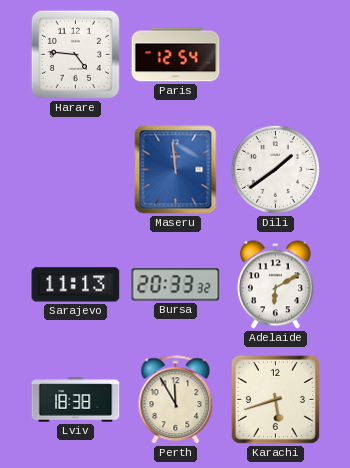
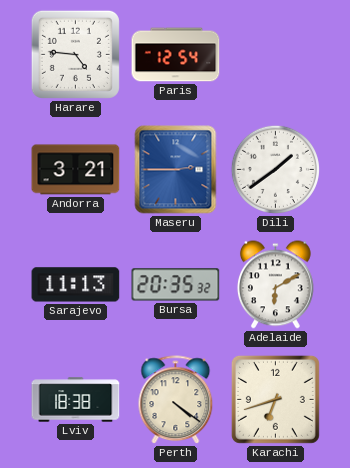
Andorra: none -> 3:21
Maseru: 11:59 -> 2:45
Bursa: 20:33 -> 20:35
Perth: 11:55 -> 4:21
Karachi: 5:42 -> 6:42
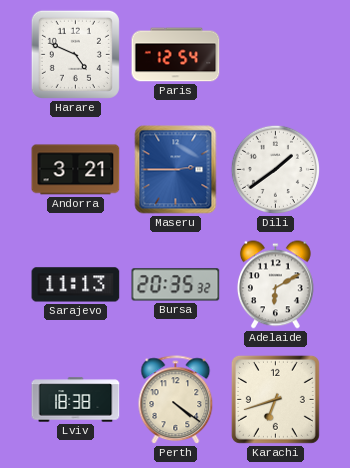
Harare: 4:46 -> 4:49
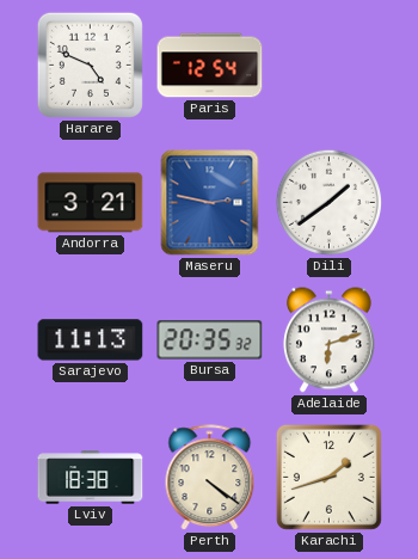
Maseru: 2:45 -> 2:47
Adelaide: 6:10 -> 6:12
Karachi: 6:42 -> 1:42
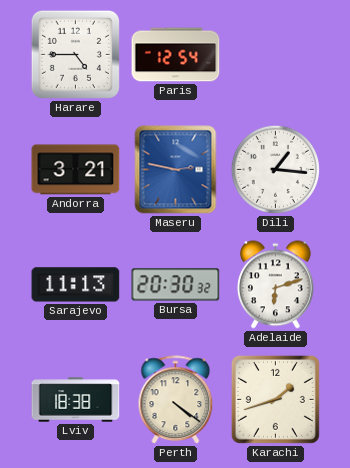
Harare: 4:49 -> 4:45
Dili: 1:39 -> 1:16
Bursa: 20:35 -> 20:30
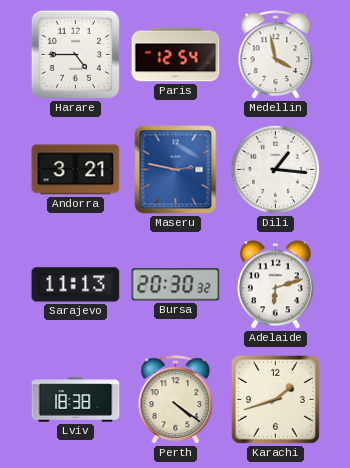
Medellin: none -> 3:58
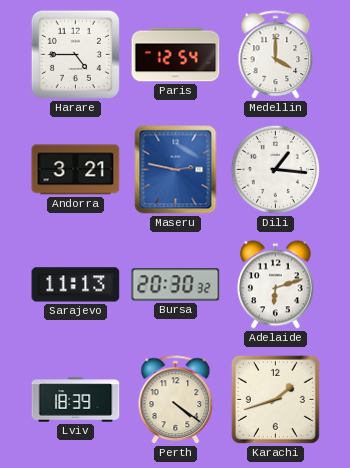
Medellin: 3:58 -> 4:00
Lviv: 18:38 -> 18:39
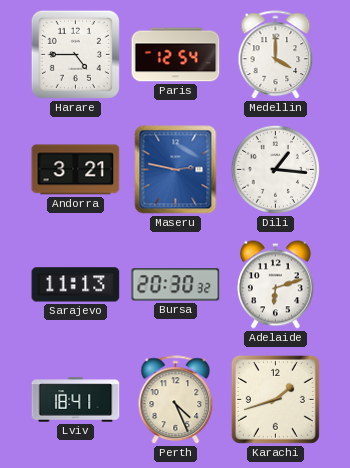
Lviv: 18:39 -> 18:41
Perth: 4:21 -> 4:26
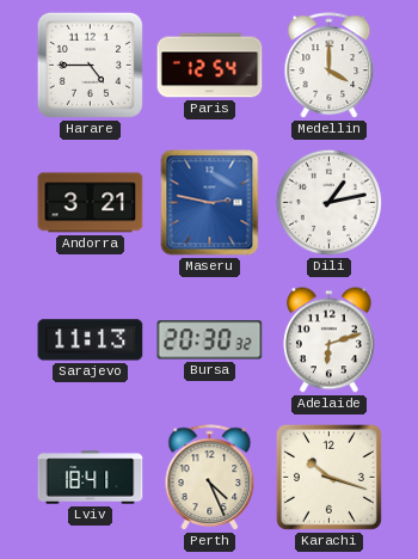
Dili: 1:16 -> 1:13
Karachi: 1:42 -> 10:18
